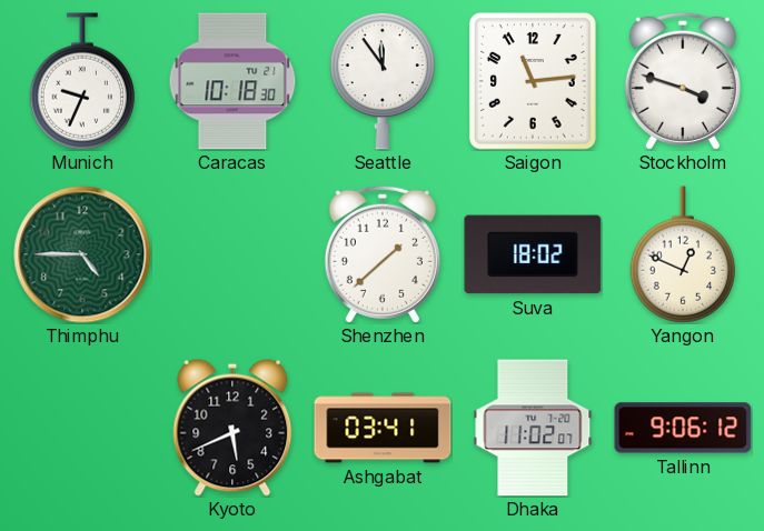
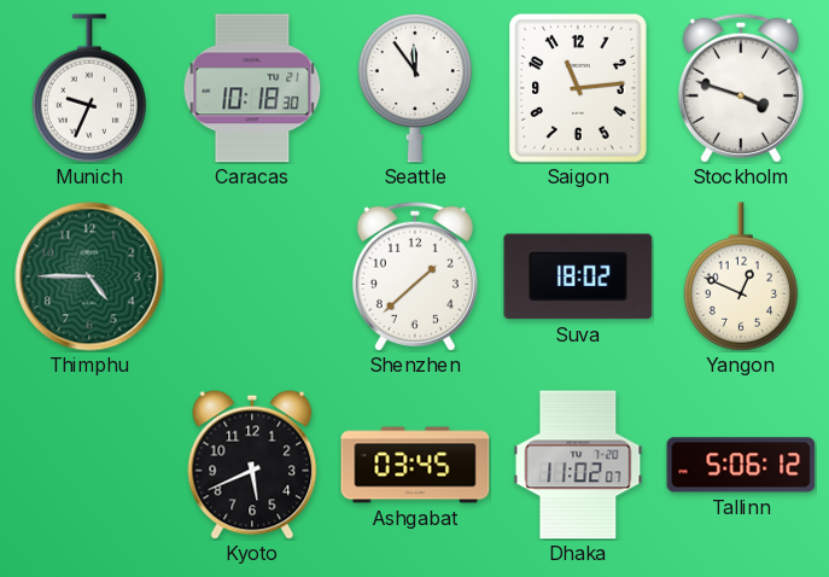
Ashgabat: 03:41 -> 03:45
Tallinn: 9:06 -> 5:06
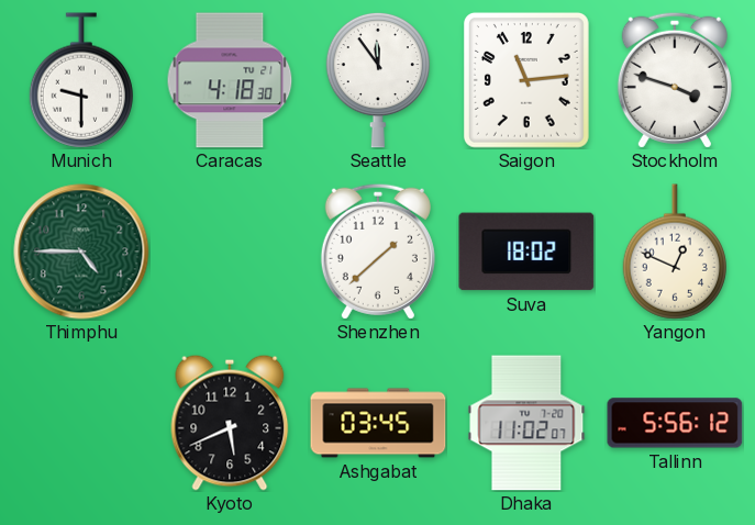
Munich: 9:34 -> 9:30
Caracas: 10:18 -> 4:18
Tallinn: 5:06 -> 5:56
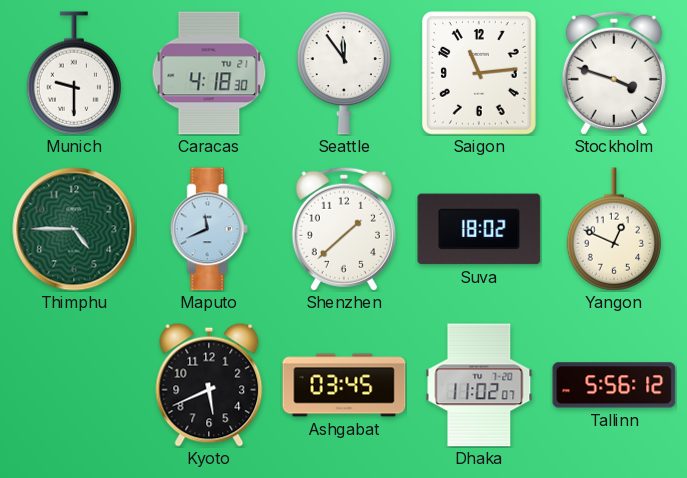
Maputo: none -> 11:41
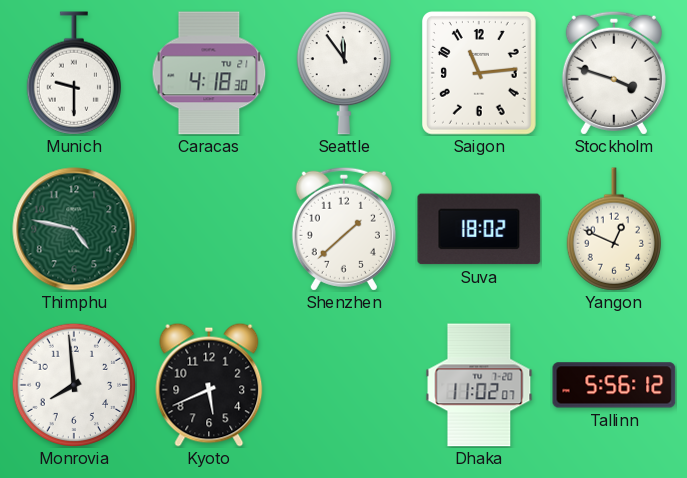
Thimphu: 4:45 -> 4:47
Maputo: 11:41 -> none
Monrovia: none -> 7:59
Ashgabat: 03:45 -> none
